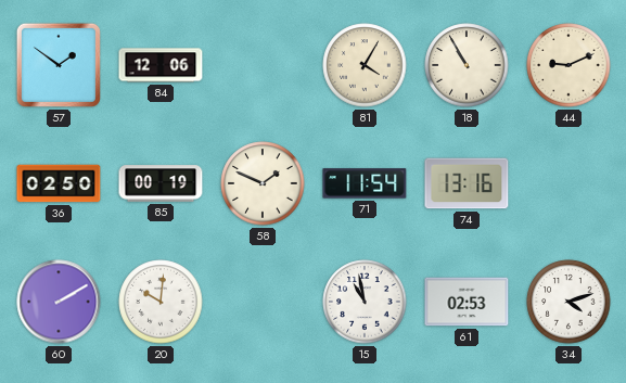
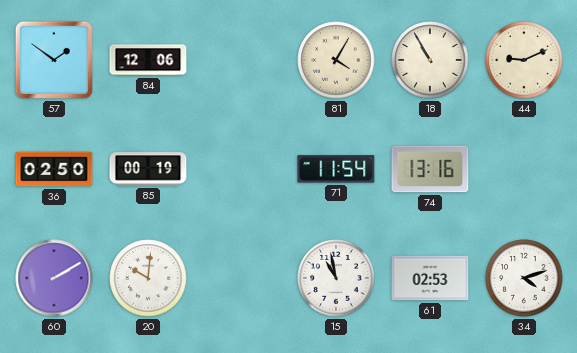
58: 1:49 -> none
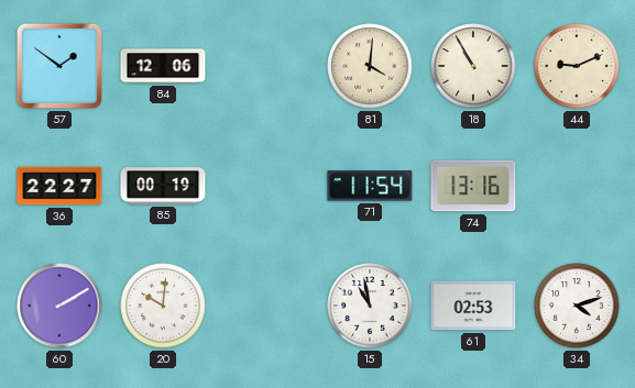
81: 4:05 -> 4:01
36: 02:50 -> 22:27
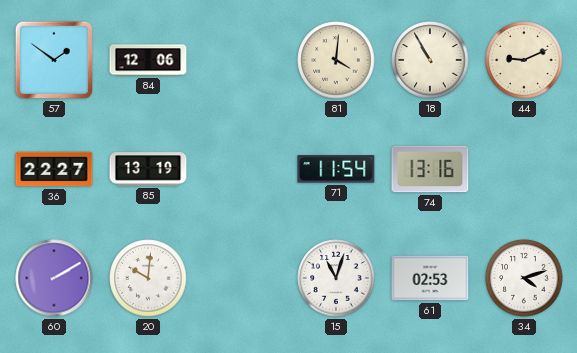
85: 00:19 -> 13:19
15: 10:58 -> 11:03
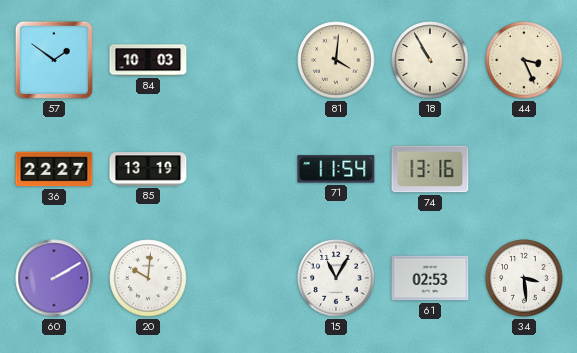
84: 12:06 -> 10:03
44: 9:11 -> 3:26
15: 11:03 -> 11:05
34: 4:12 -> 3:29
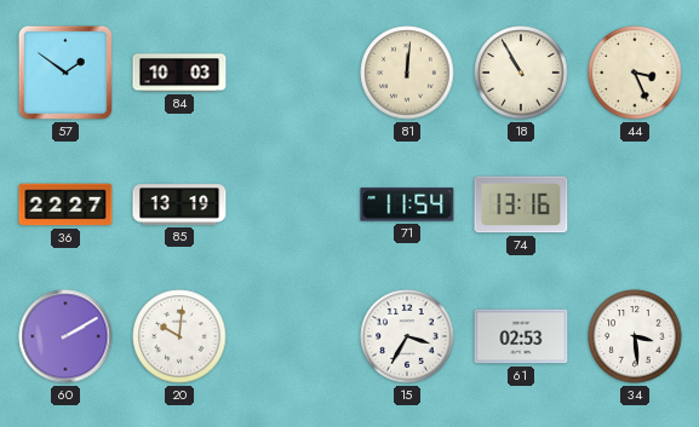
81: 4:01 -> 12:01
15: 11:05 -> 3:35
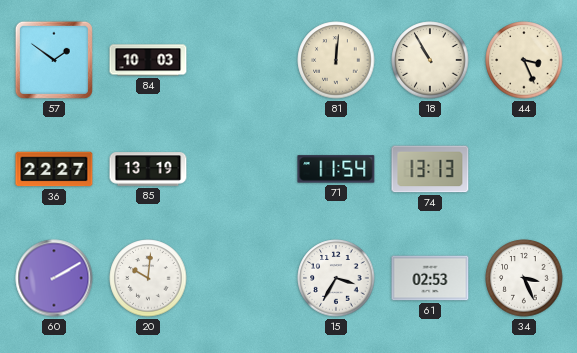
74: 13:16 -> 13:13
34: 3:29 -> 3:26
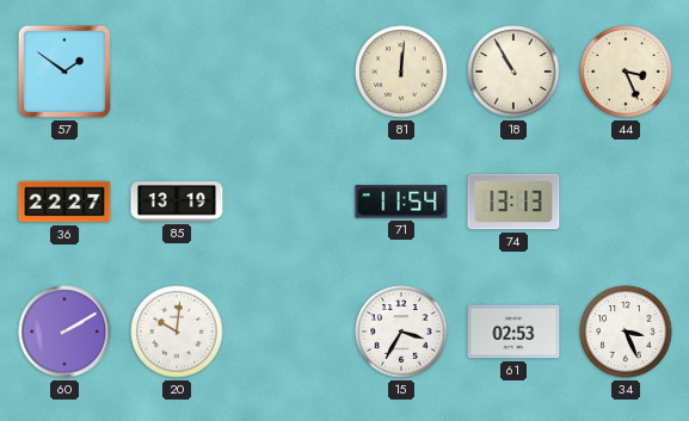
84: 10:03 -> none
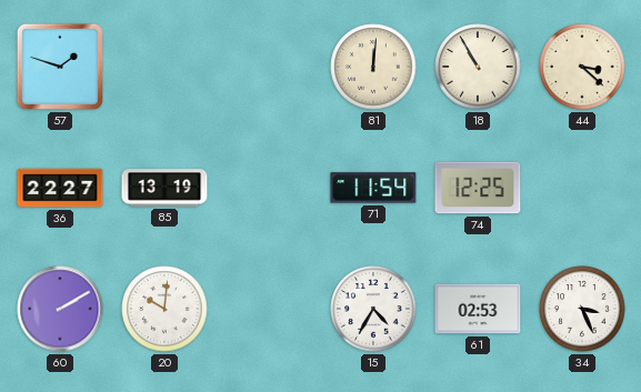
57: 1:51 -> 1:48
44: 3:26 -> 3:22
74: 13:13 -> 12:25
15: 3:35 -> 4:35
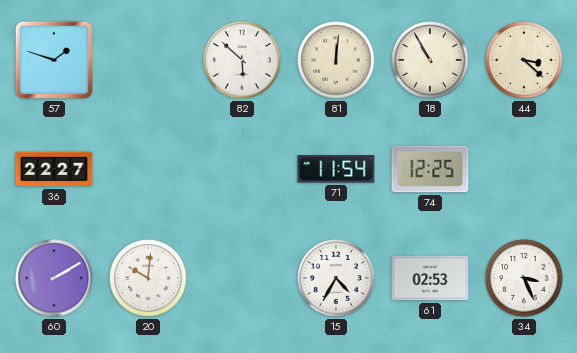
82: none -> 5:52
85: 13:19 -> none
